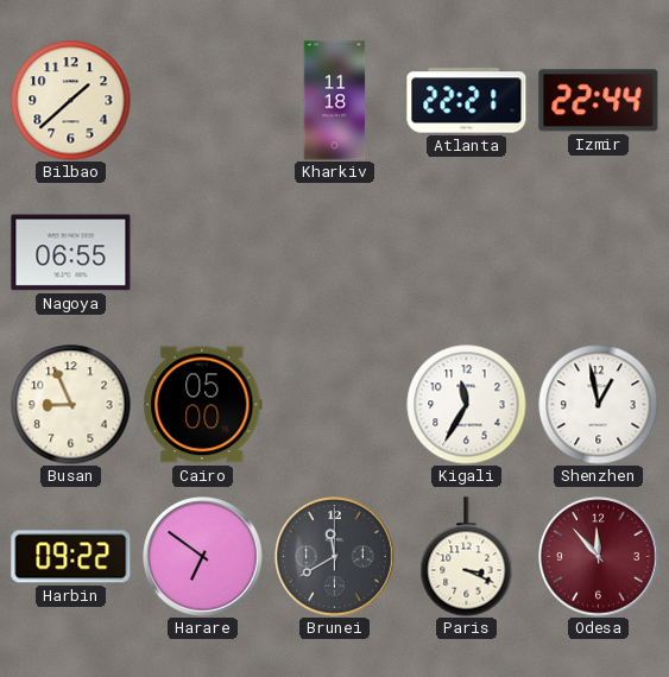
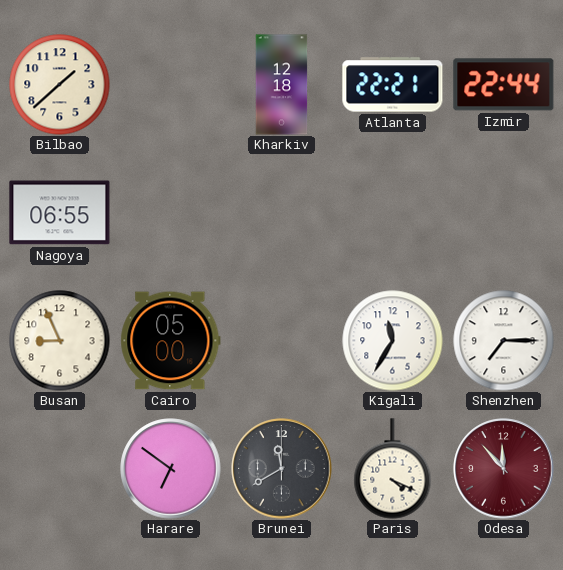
Kharkiv: 11:18 -> 12:18
Shenzhen: 12:58 -> 7:15
Harbin: 09:22 -> none
Paris: 3:19 -> 4:19
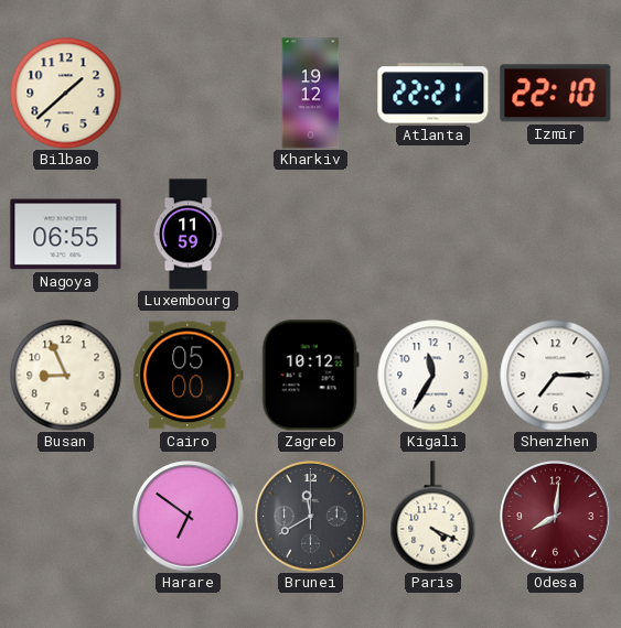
Kharkiv: 12:18 -> 19:12
Izmir: 22:44 -> 22:10
Luxembourg: none -> 11:59
Zagreb: none -> 10:12
Odesa: 11:53 -> 8:01
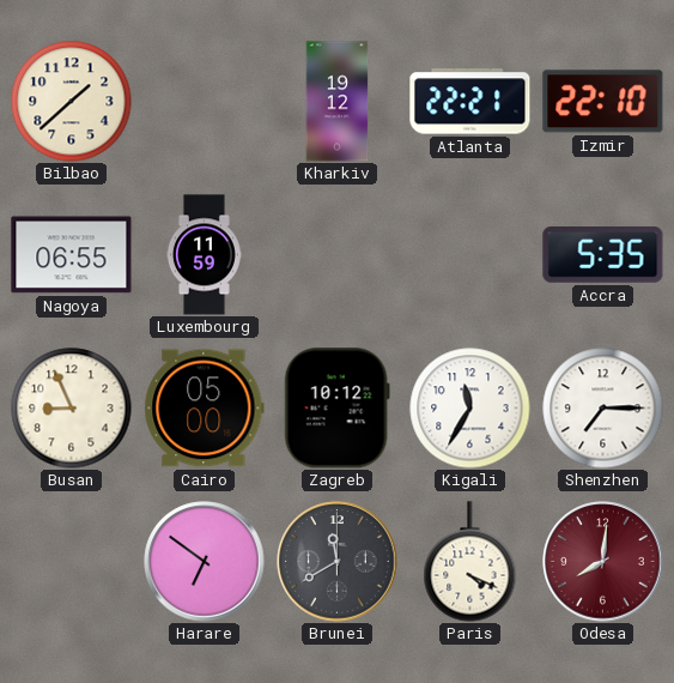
Accra: none -> 5:35
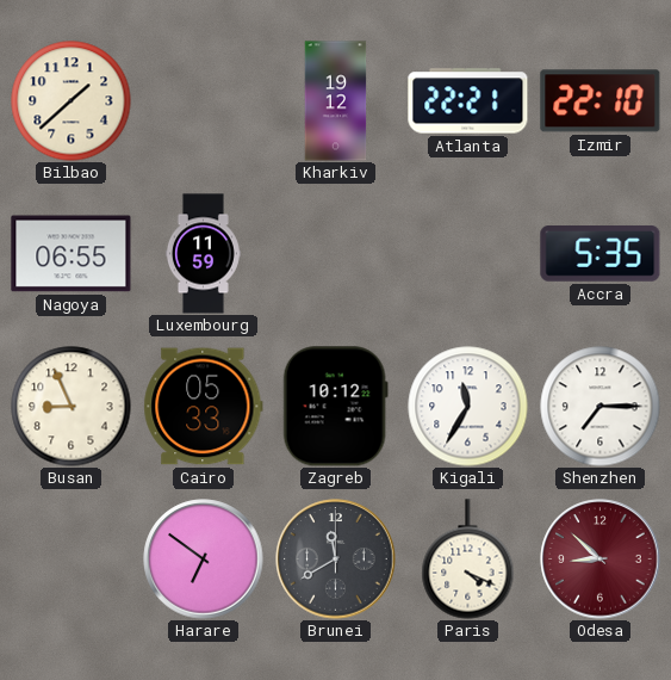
Cairo: 05:00 -> 05:33
Odesa: 8:01 -> 8:52
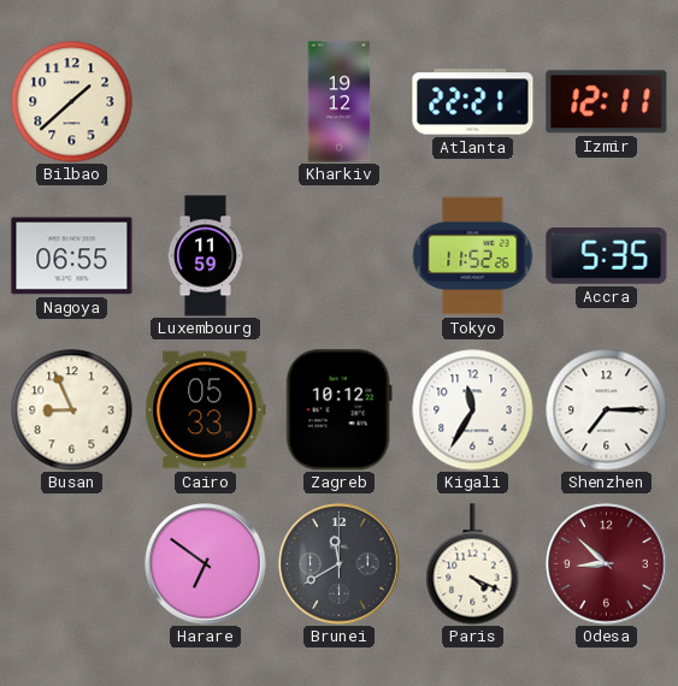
Izmir: 22:10 -> 12:11
Tokyo: none -> 11:52
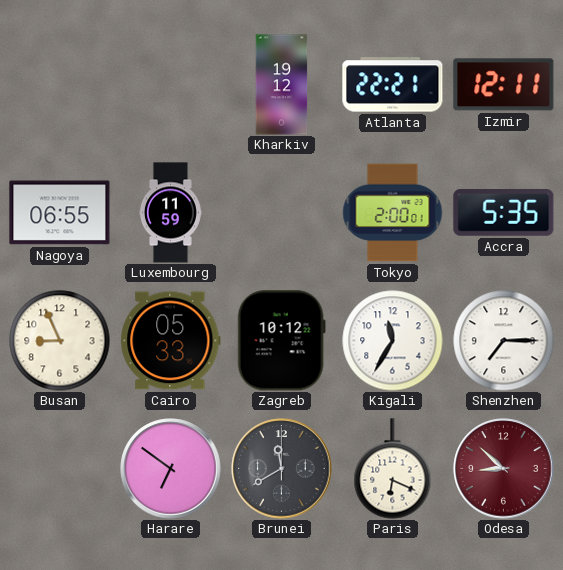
Bilbao: 1:38 -> none
Tokyo: 11:52 -> 2:00
Paris: 4:19 -> 6:19
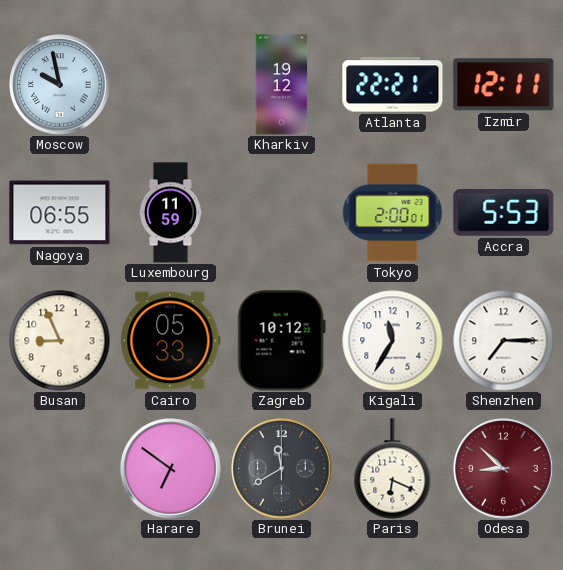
Moscow: none -> 9:58
Accra: 5:35 -> 5:53
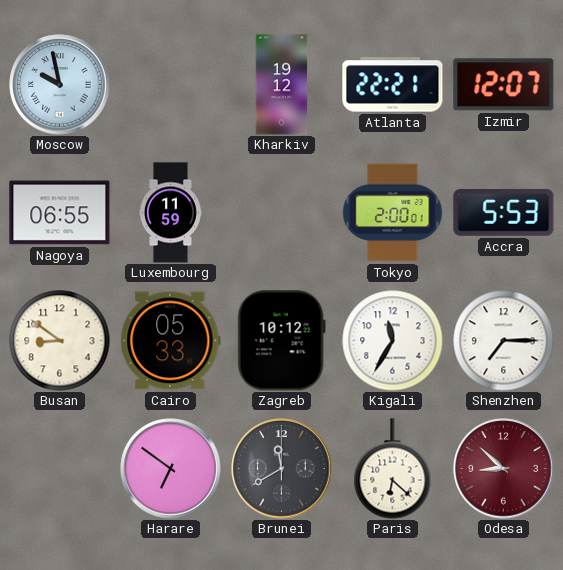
Izmir: 12:11 -> 12:07
Busan: 8:56 -> 8:51
Paris: 6:19 -> 6:22
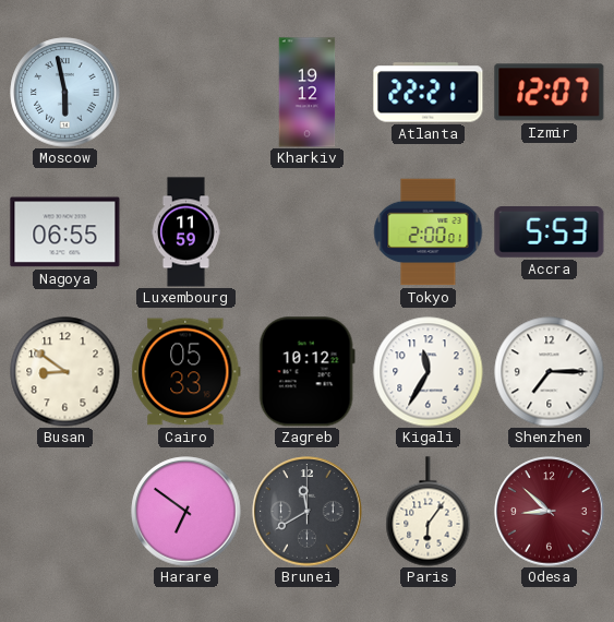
Moscow: 9:58 -> 5:58
Paris: 6:22 -> 6:06
